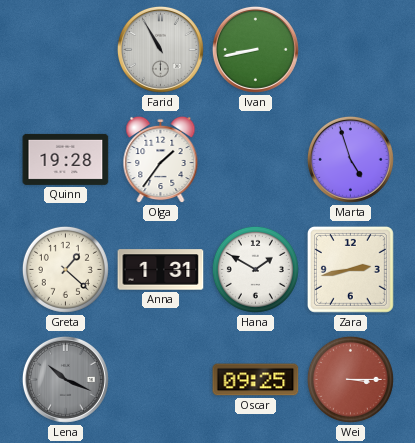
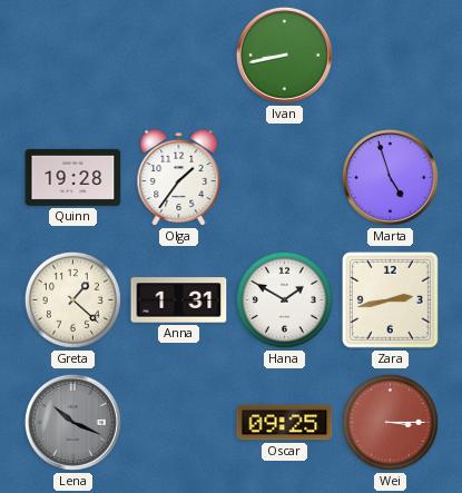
Farid: 10:55 -> none
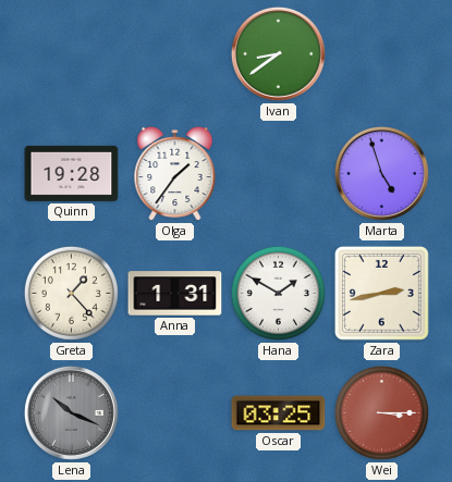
Ivan: 8:43 -> 8:39
Greta: 1:22 -> 1:23
Oscar: 09:25 -> 03:25
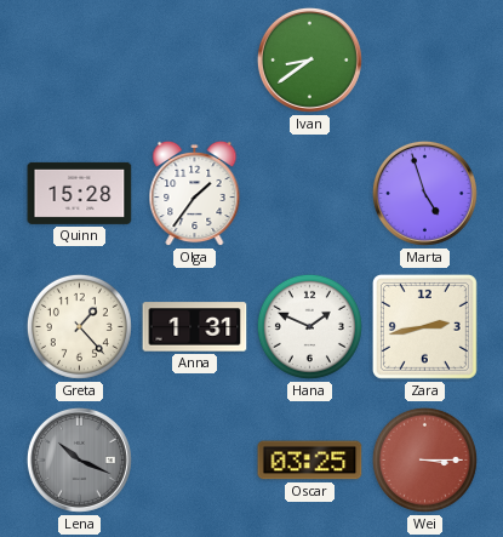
Quinn: 19:28 -> 15:28
Hana: 1:50 -> 1:49
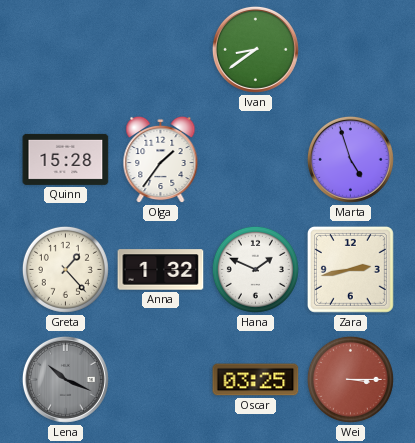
Anna: 1:31 -> 1:32
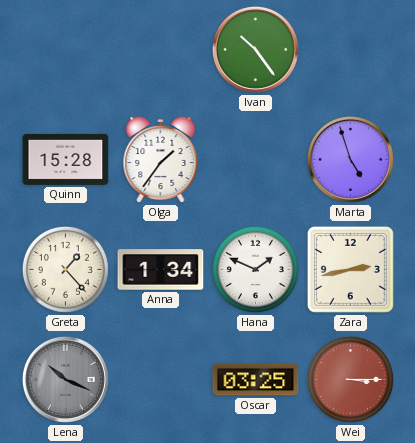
Ivan: 8:39 -> 10:24
Anna: 1:32 -> 1:34
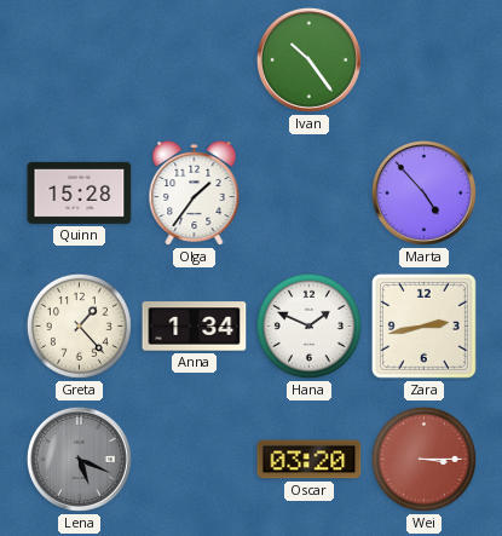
Marta: 4:57 -> 4:53
Lena: 10:19 -> 5:19
Oscar: 03:25 -> 03:20
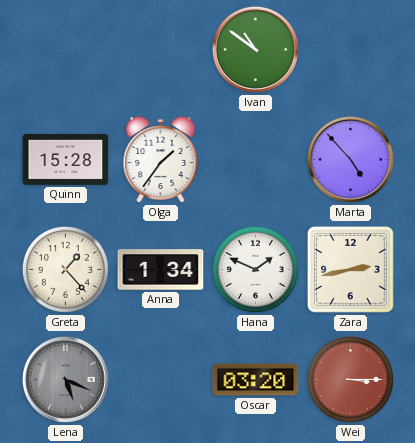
Ivan: 10:24 -> 10:51
